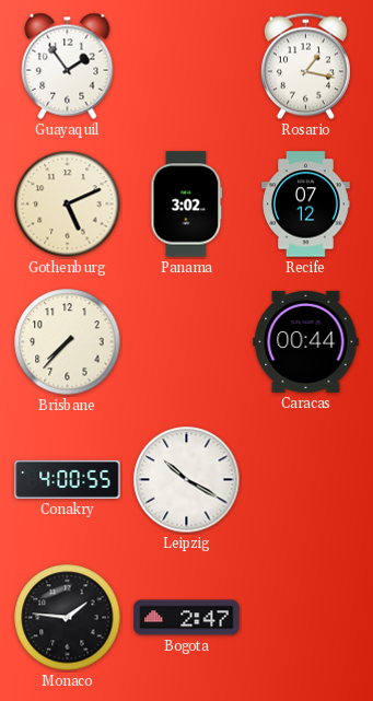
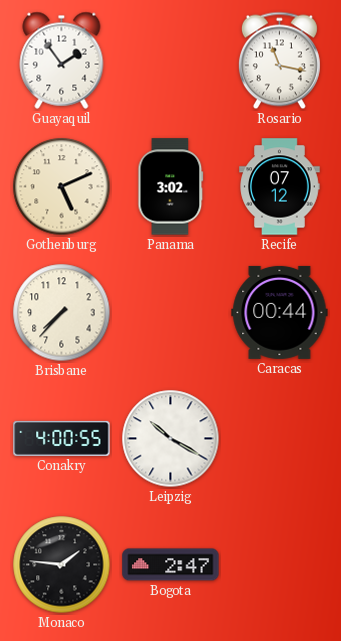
Rosario: 1:17 -> 11:17
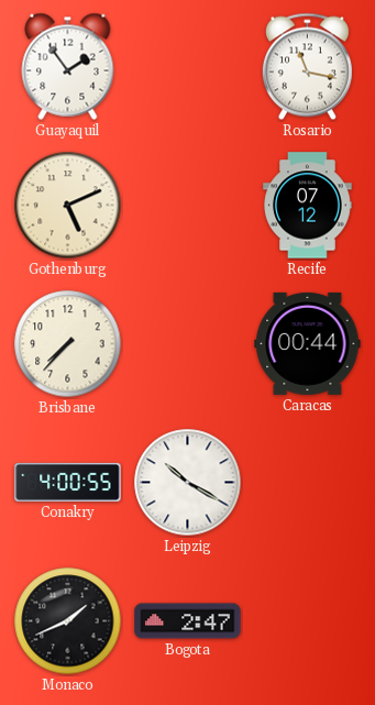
Panama: 3:02 -> none
Monaco: 1:46 -> 1:41
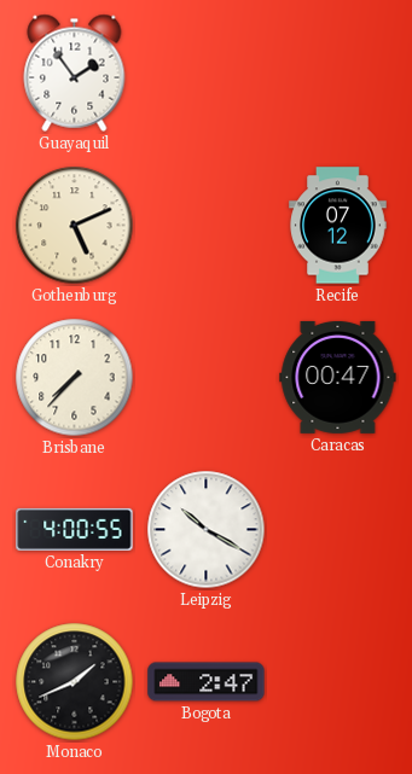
Rosario: 11:17 -> none
Caracas: 00:44 -> 00:47
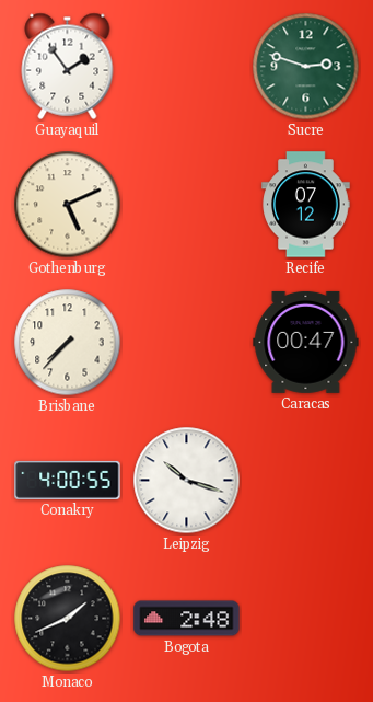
Sucre: none -> 2:48
Leipzig: 10:20 -> 10:18
Bogota: 2:47 -> 2:48
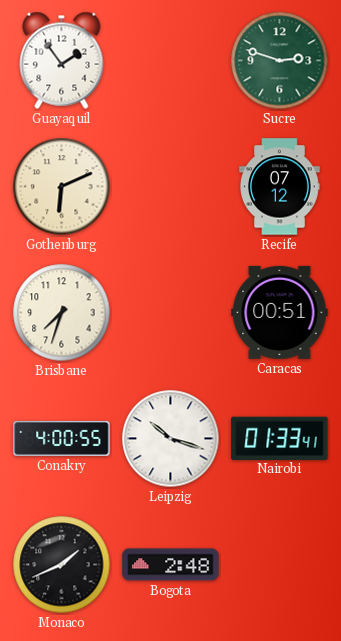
Gothenburg: 5:11 -> 6:11
Brisbane: 7:37 -> 7:33
Caracas: 00:47 -> 00:51
Nairobi: none -> 01:33
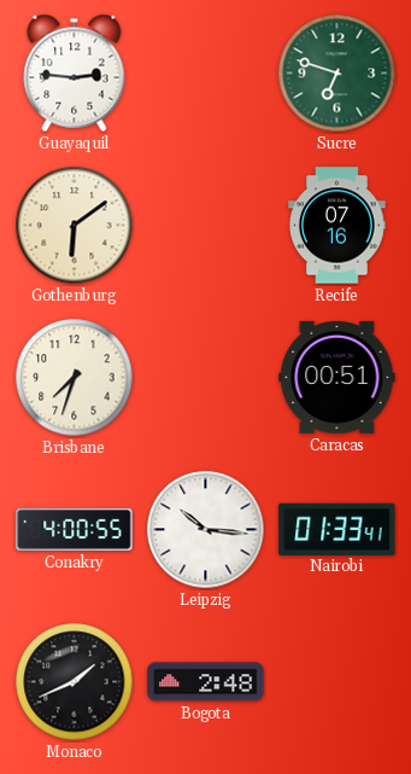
Guayaquil: 1:54 -> 2:46
Sucre: 2:48 -> 6:48
Gothenburg: 6:11 -> 6:09
Recife: 07:12 -> 07:16
Leipzig: 10:18 -> 10:16
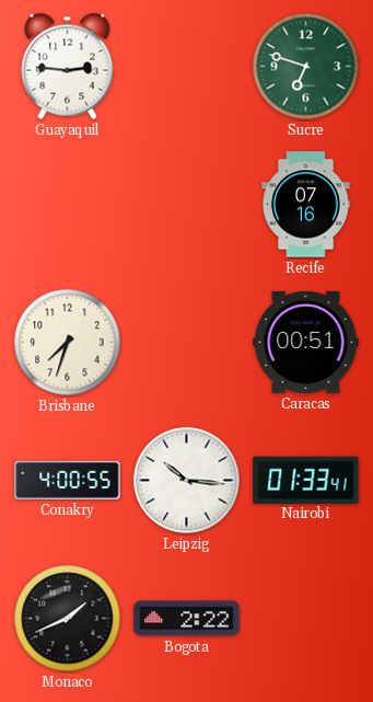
Gothenburg: 6:09 -> none
Bogota: 2:48 -> 2:22
